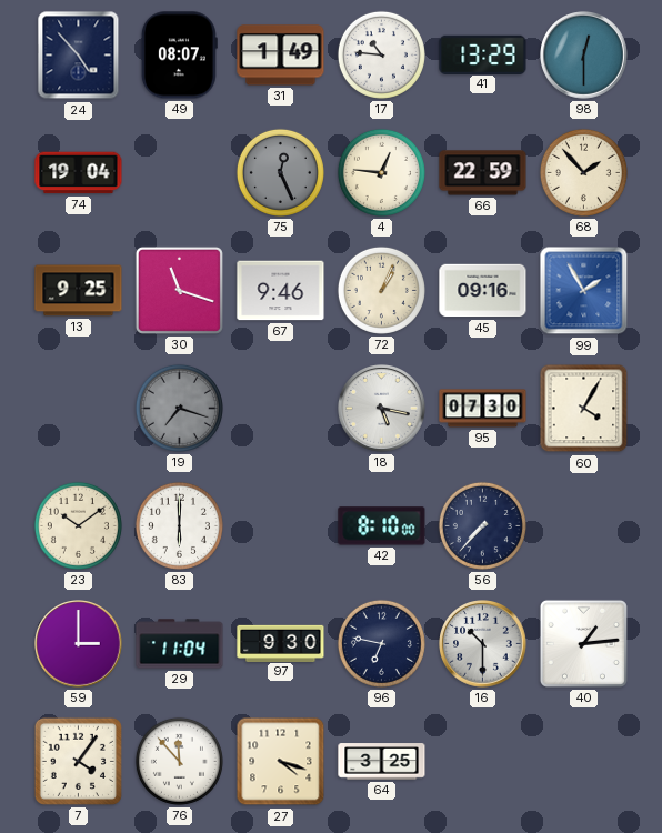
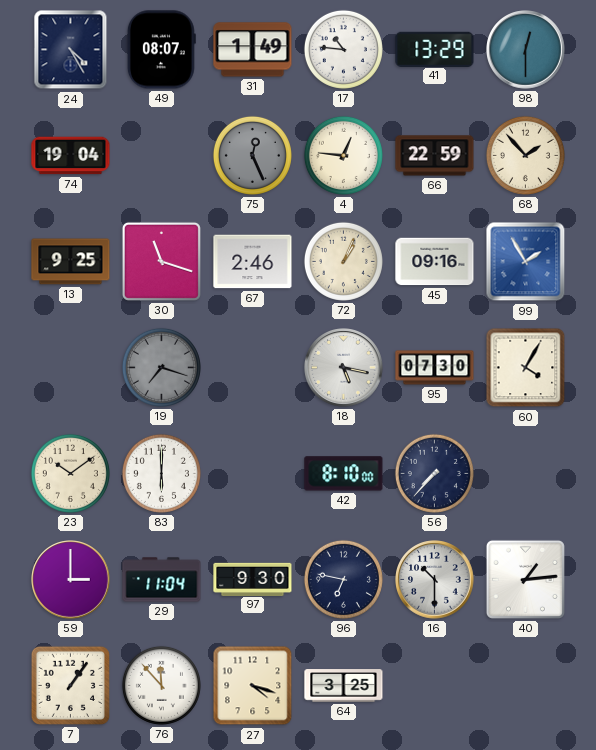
24: 4:53 -> 4:25
67: 9:46 -> 2:46
7: 4:06 -> 1:06
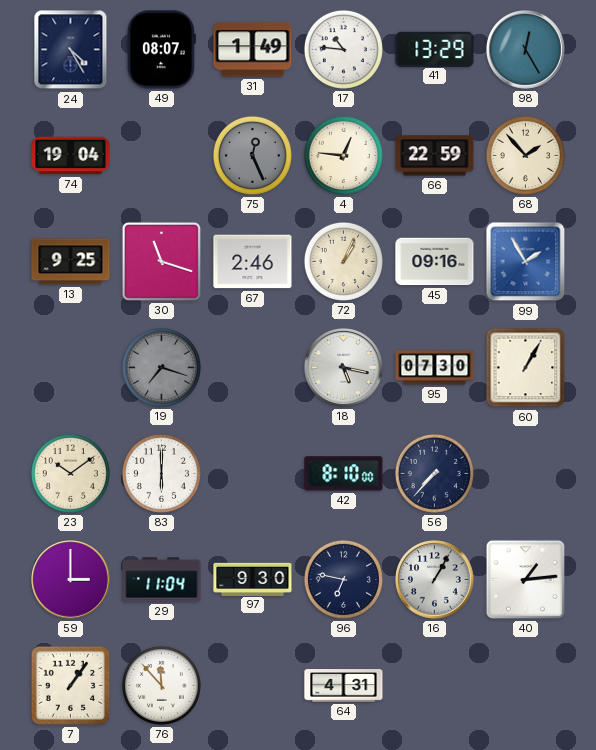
98: 12:30 -> 12:25
60: 4:05 -> 1:05
16: 10:30 -> 1:05
27: 4:18 -> none
64: 3:25 -> 4:31
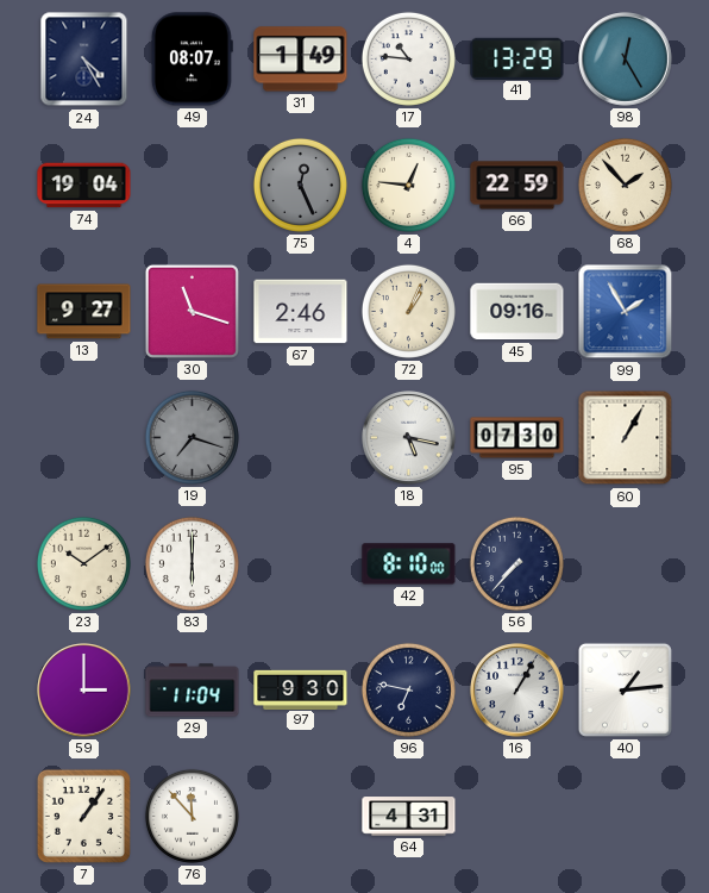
13: 9:25 -> 9:27
